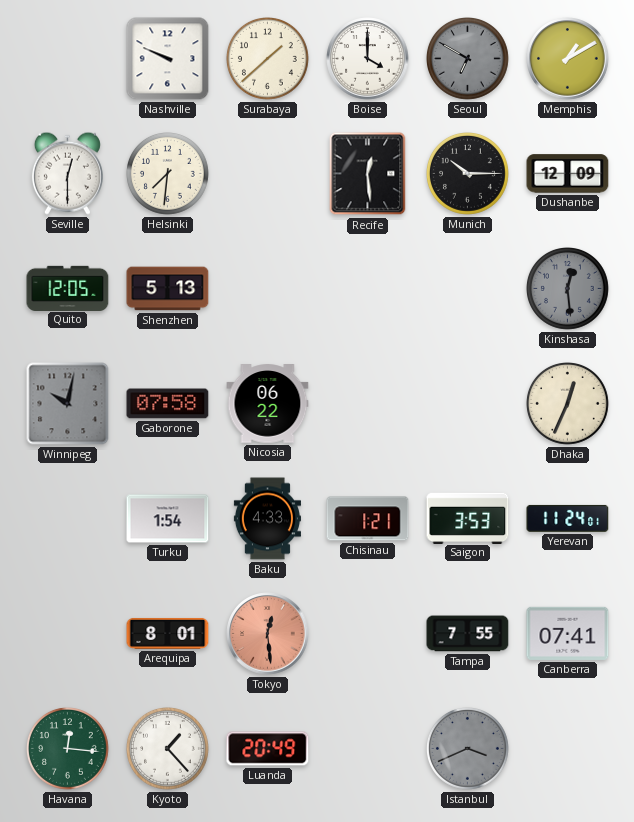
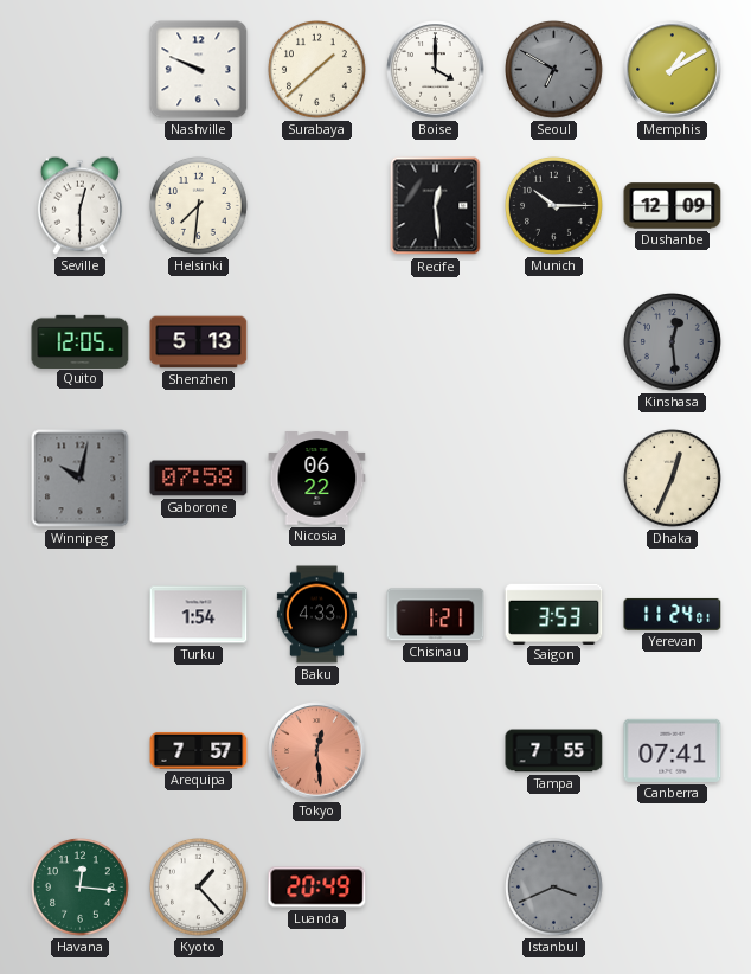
Arequipa: 8:01 -> 7:57
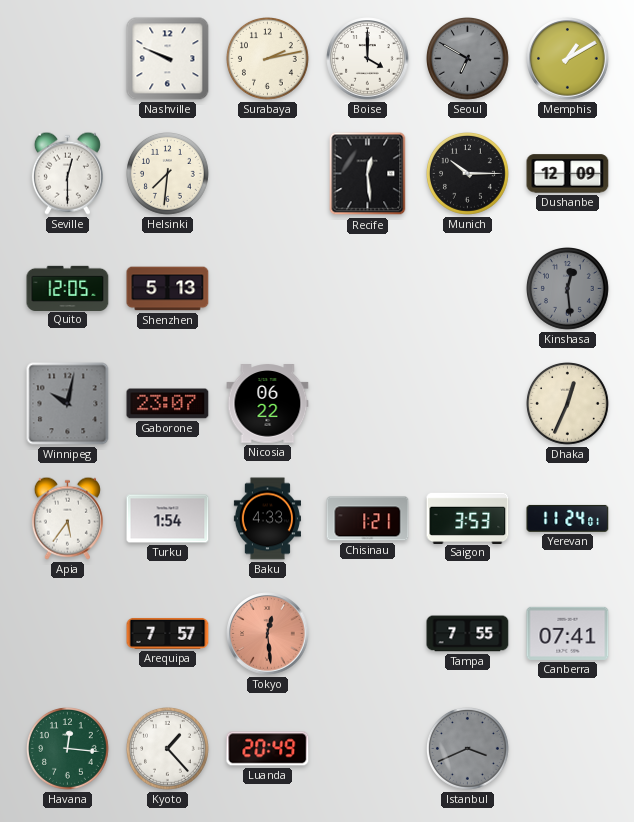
Surabaya: 1:38 -> 2:13
Gaborone: 07:58 -> 23:07
Apia: none -> 5:36
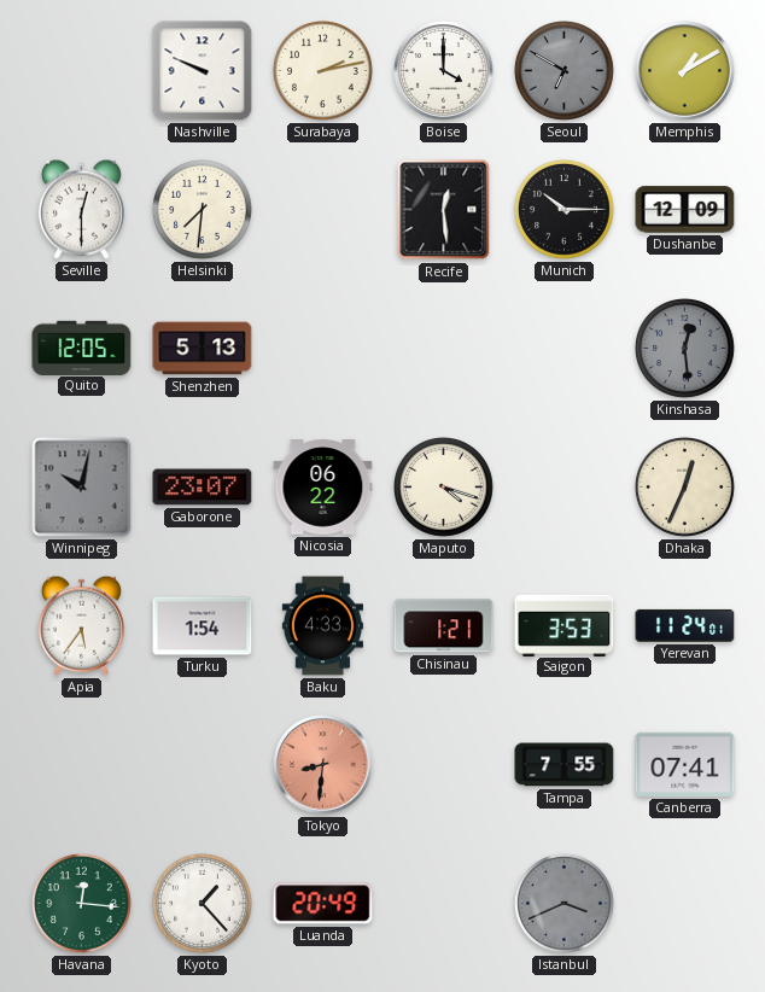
Maputo: none -> 4:18
Arequipa: 7:57 -> none
Tokyo: 12:29 -> 8:31
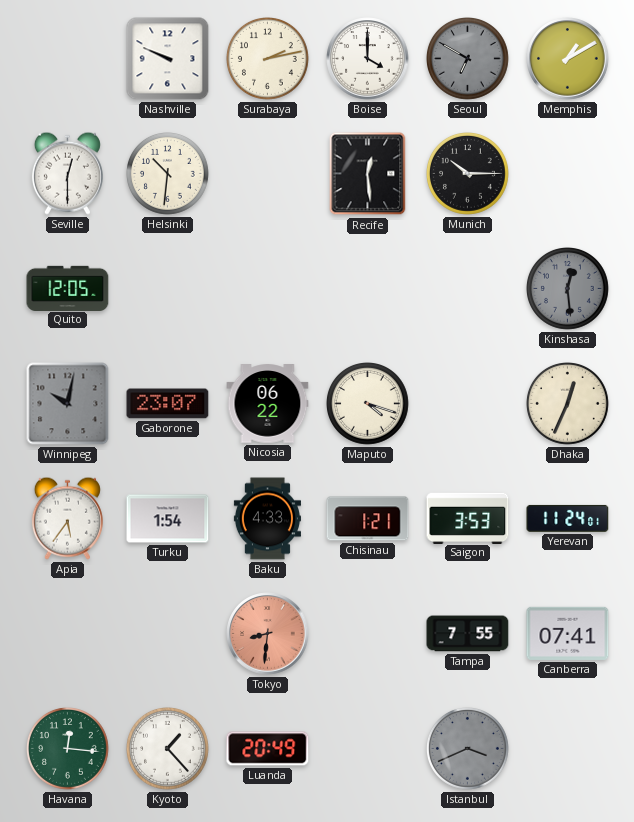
Helsinki: 7:31 -> 10:31
Dushanbe: 12:09 -> none
Shenzhen: 5:13 -> none
